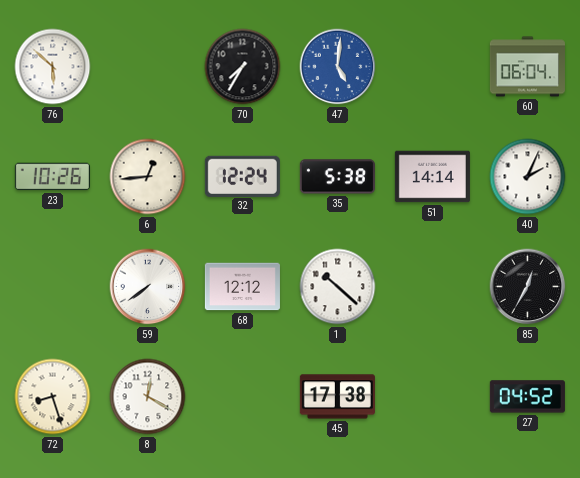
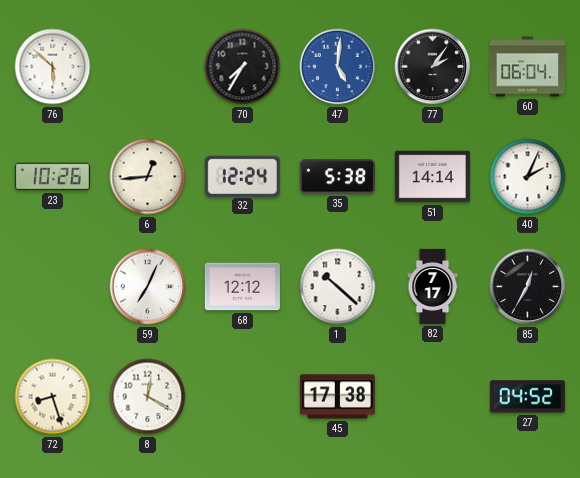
77: none -> 2:06
59: 7:39 -> 7:04
82: none -> 7:17
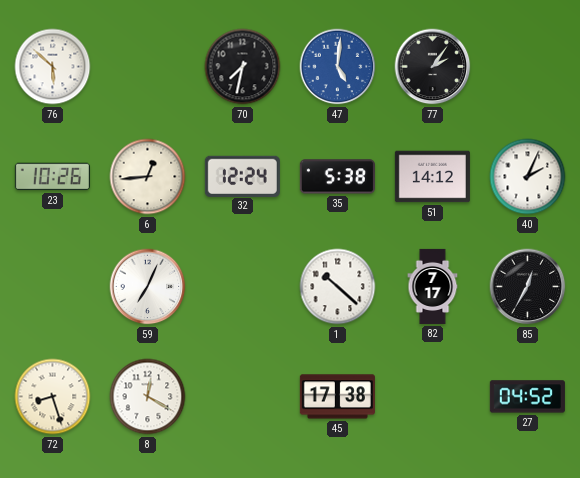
70: 7:35 -> 7:32
60: 06:04 -> none
51: 14:14 -> 14:12
68: 12:12 -> none
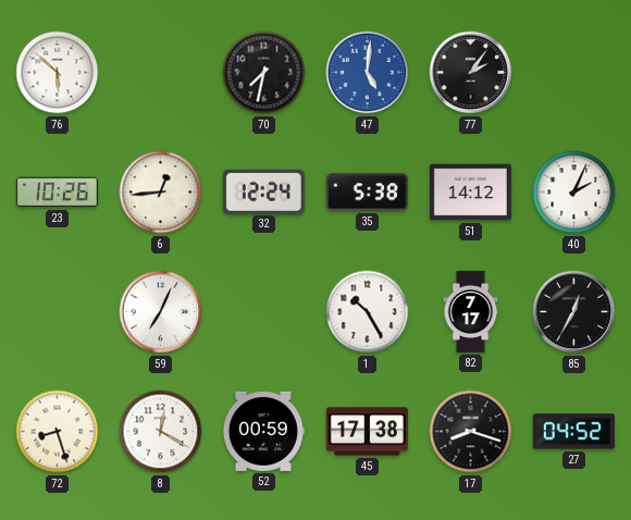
1: 10:22 -> 10:25
52: none -> 00:59
17: none -> 8:18
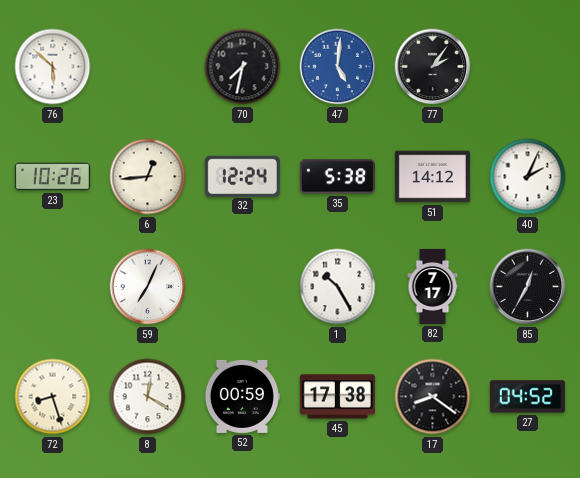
17: 8:18 -> 8:21
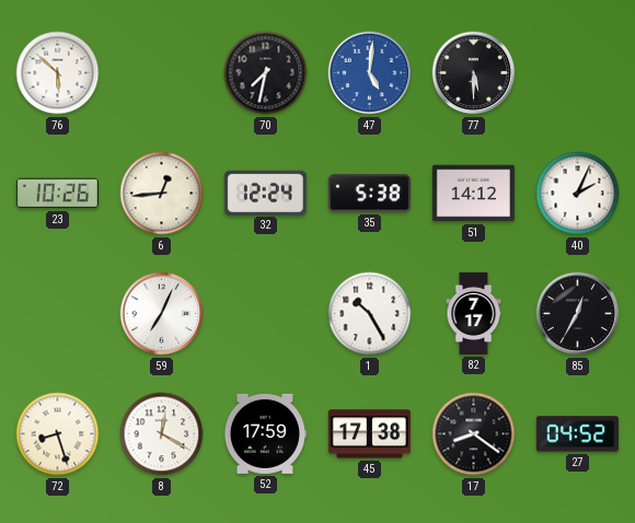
77: 2:06 -> 5:30
52: 00:59 -> 17:59
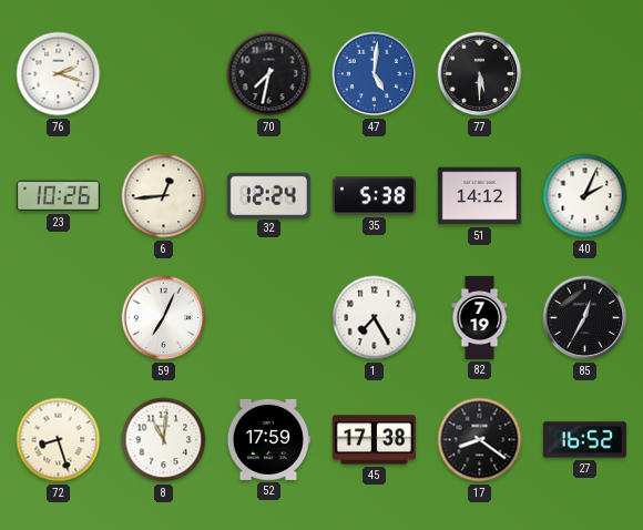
76: 5:52 -> 2:18
1: 10:25 -> 7:25
82: 7:17 -> 7:19
8: 12:20 -> 11:01
27: 04:52 -> 16:52
